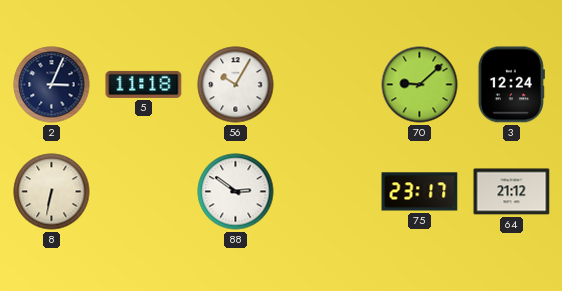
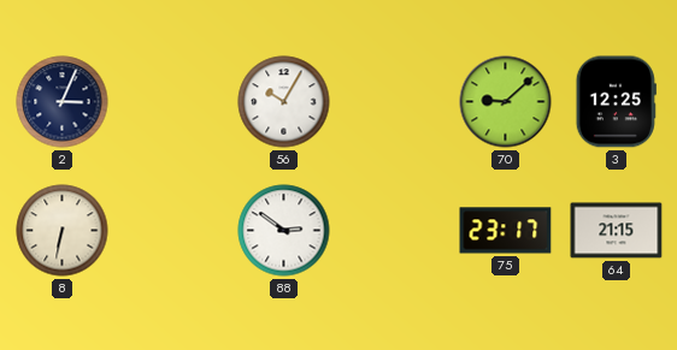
5: 11:18 -> none
3: 12:24 -> 12:25
64: 21:12 -> 21:15
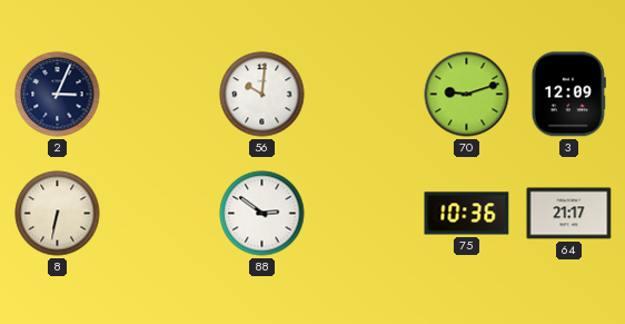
56: 10:05 -> 10:01
70: 9:08 -> 9:12
3: 12:25 -> 12:09
75: 23:17 -> 10:36
64: 21:15 -> 21:17
